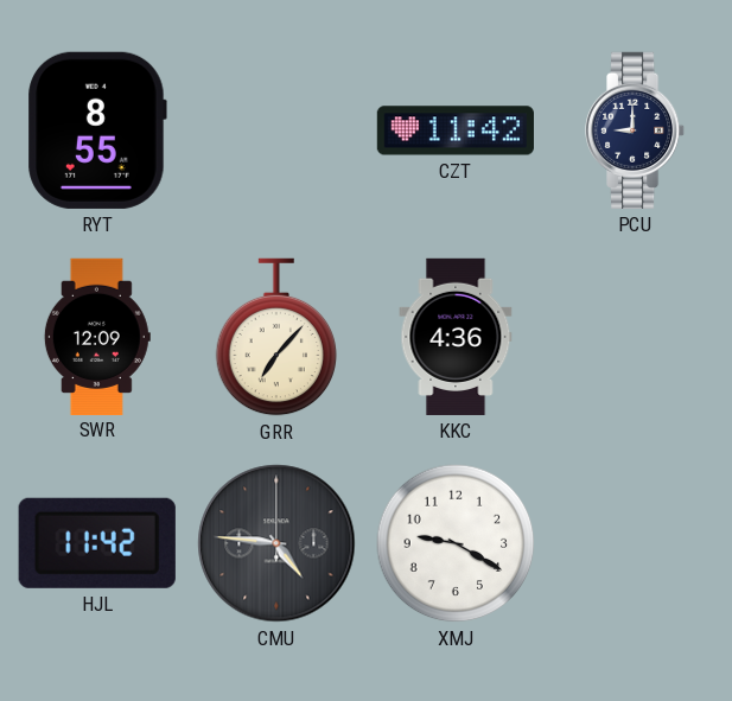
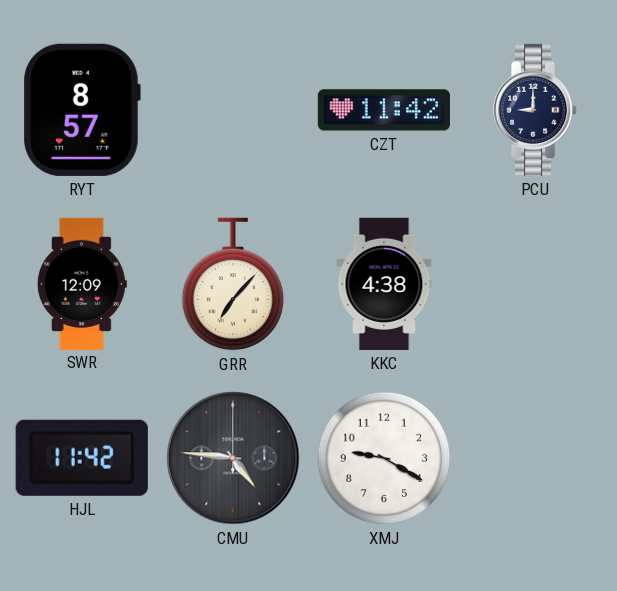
RYT: 8:55 -> 8:57
KKC: 4:36 -> 4:38
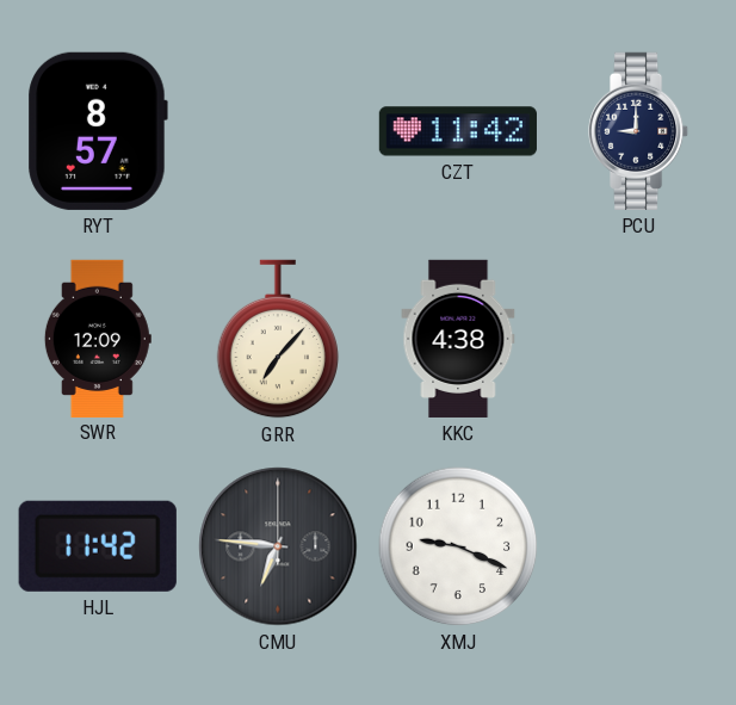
CMU: 4:46 -> 6:46
XMJ: 9:20 -> 9:19
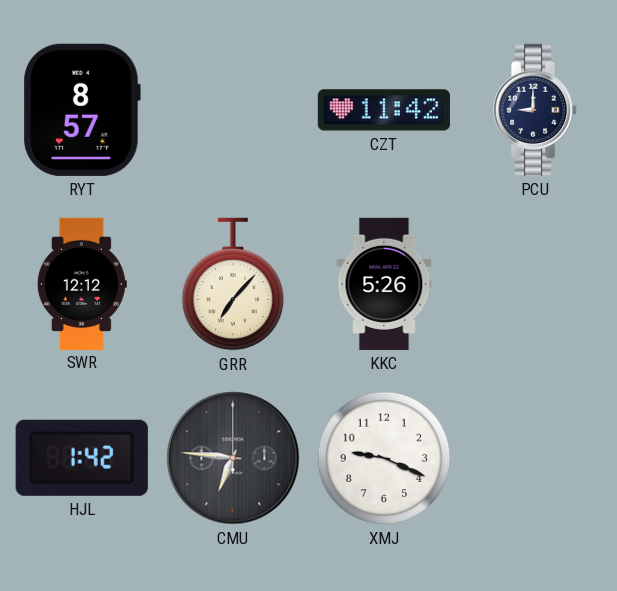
SWR: 12:09 -> 12:12
KKC: 4:38 -> 5:26
HJL: 11:42 -> 1:42
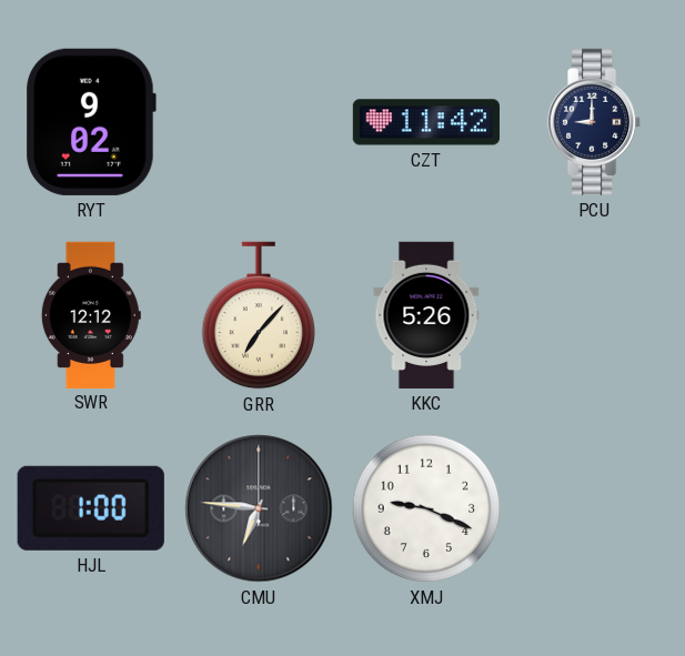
RYT: 8:57 -> 9:02
HJL: 1:42 -> 1:00
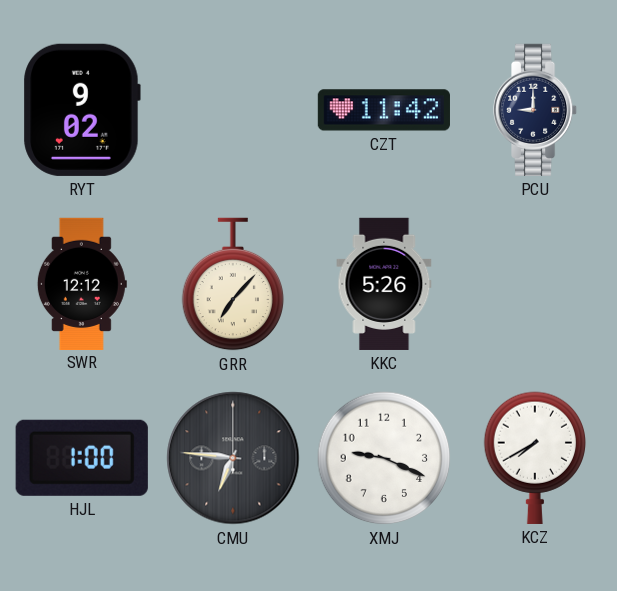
KCZ: none -> 7:40
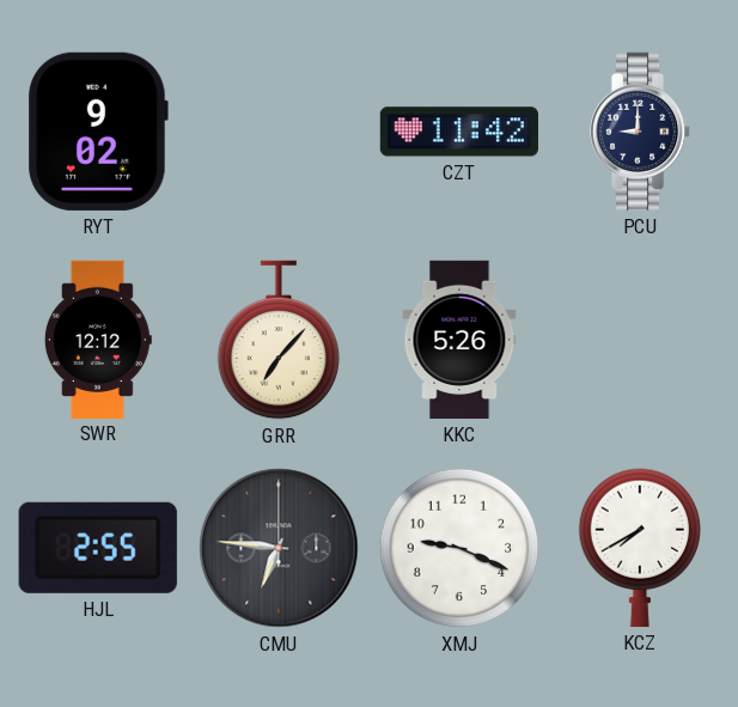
HJL: 1:00 -> 2:55
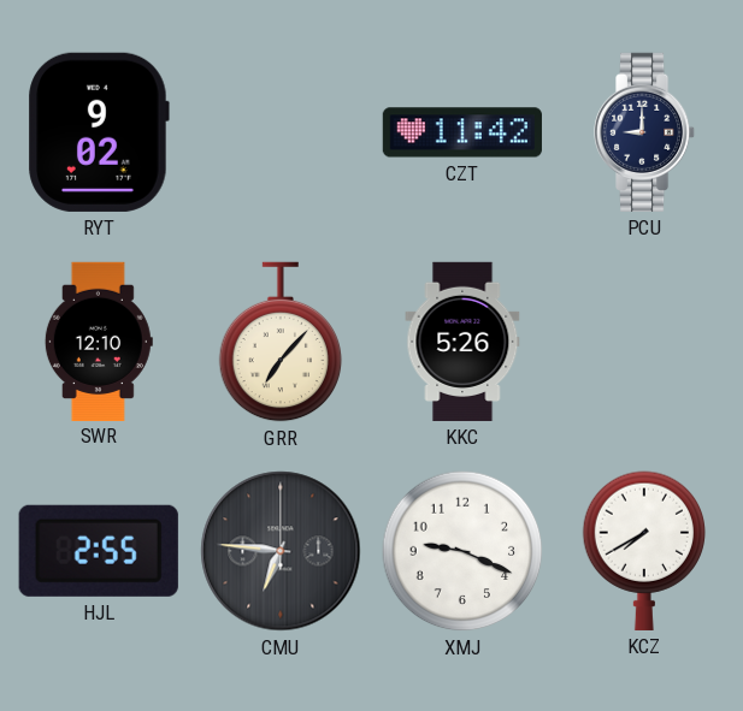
SWR: 12:12 -> 12:10
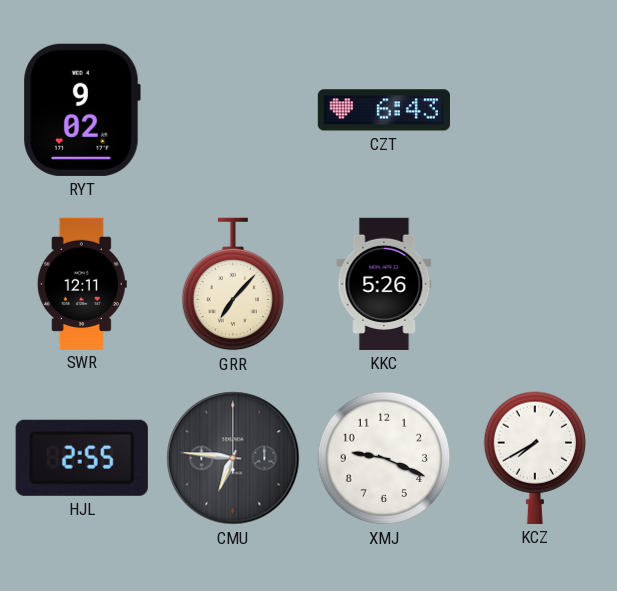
CZT: 11:42 -> 6:43
PCU: 9:00 -> none
SWR: 12:10 -> 12:11
